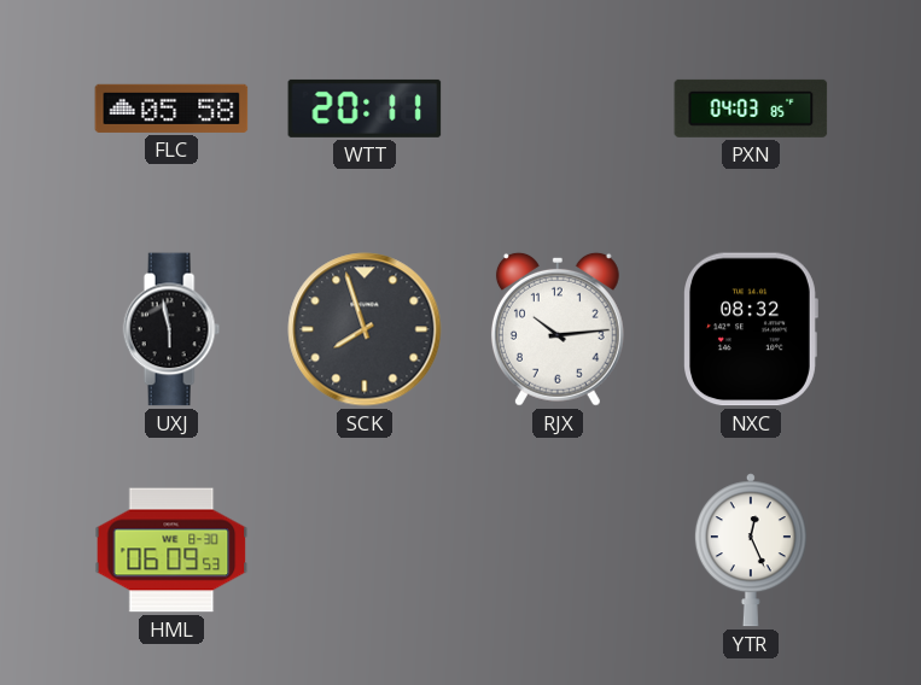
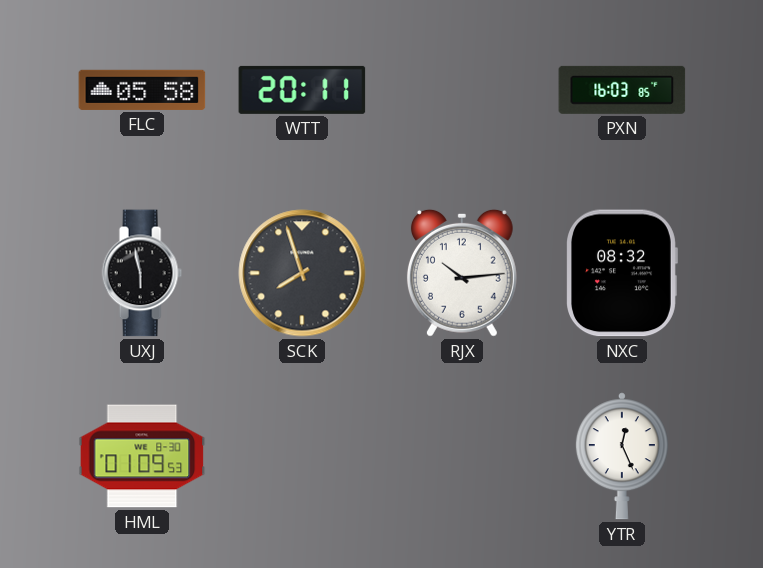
PXN: 04:03 -> 16:03
HML: 06:09 -> 01:09
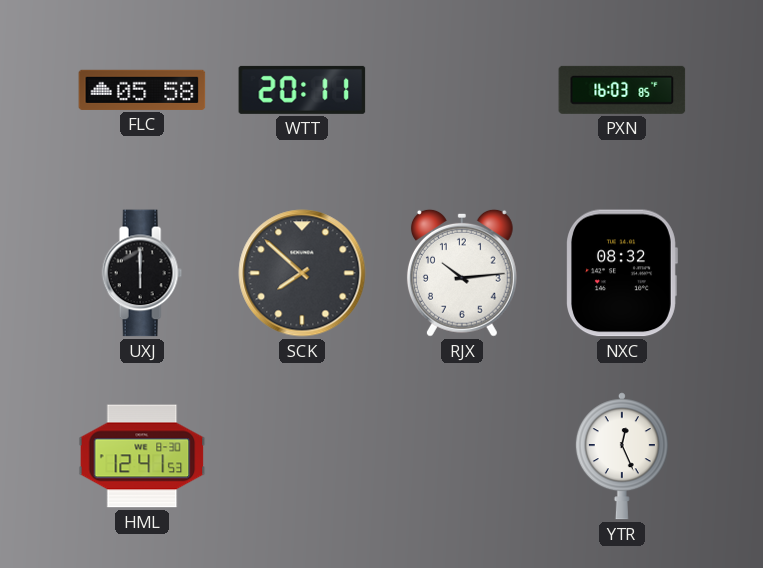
UXJ: 5:58 -> 6:00
SCK: 7:57 -> 7:52
HML: 01:09 -> 12:41
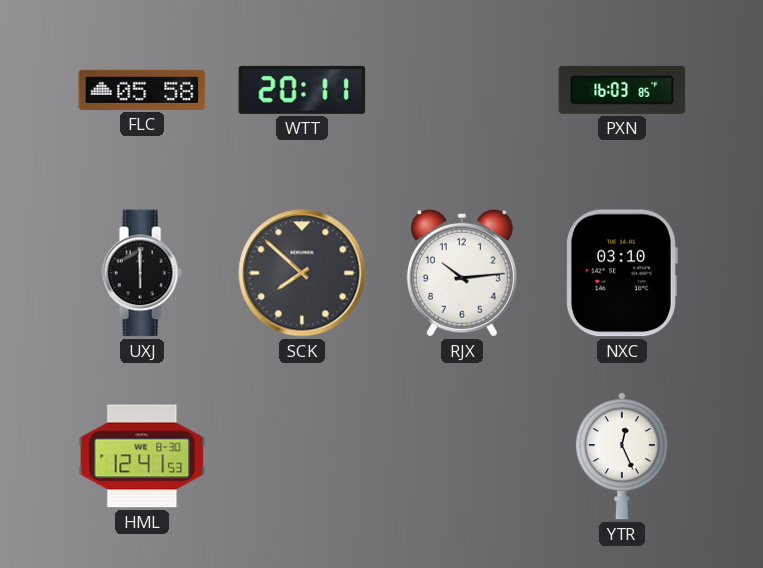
NXC: 08:32 -> 03:10
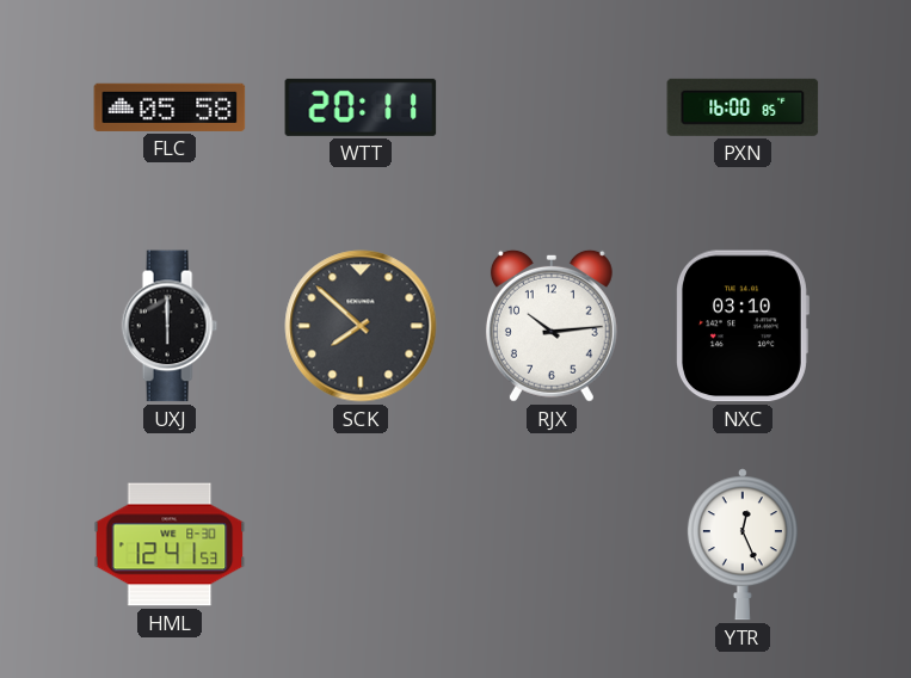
PXN: 16:03 -> 16:00
